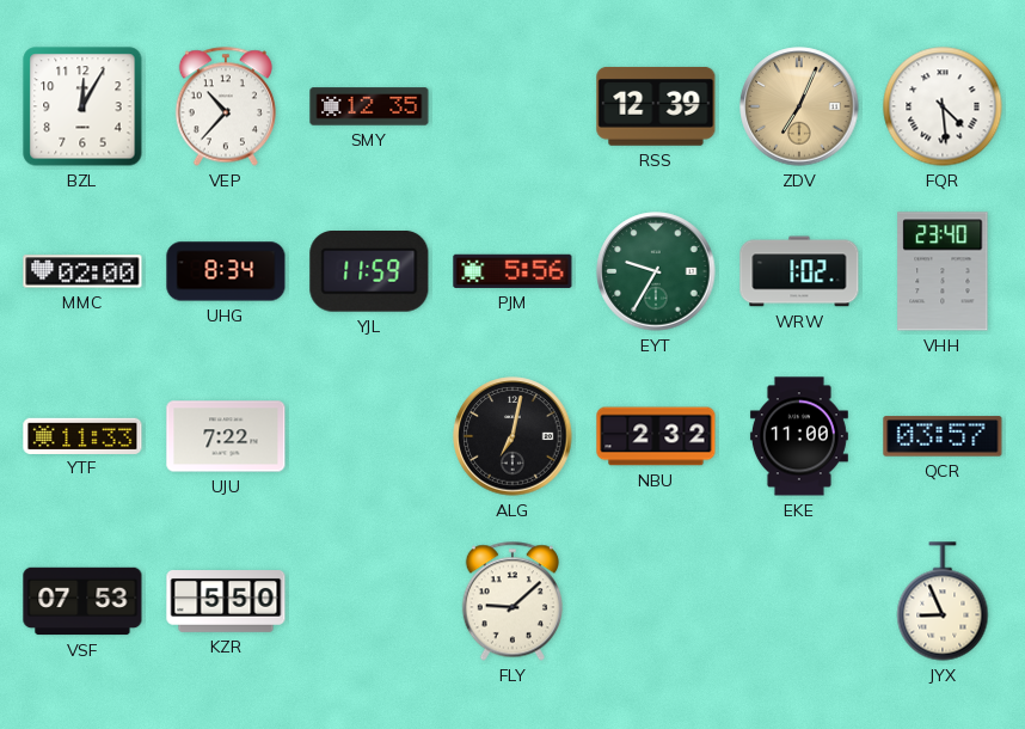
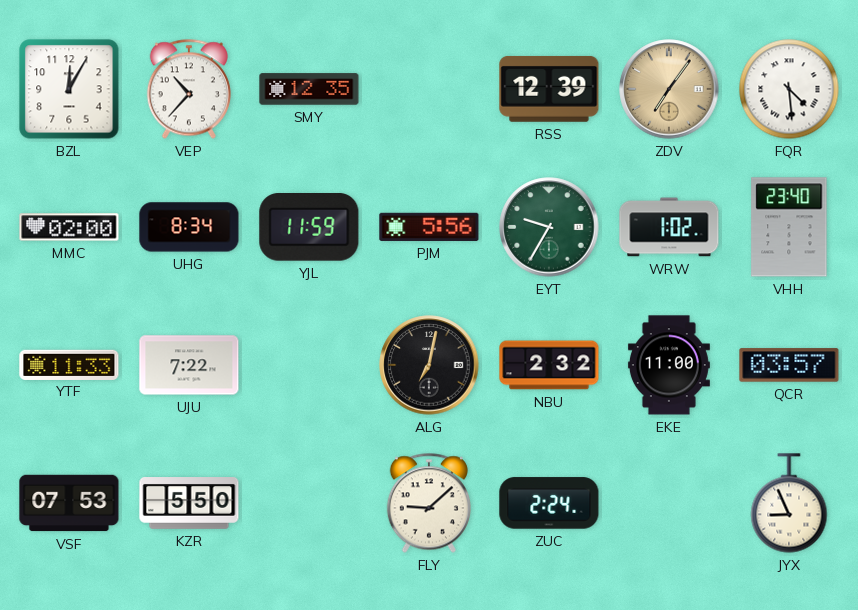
ZDV: 7:04 -> 7:06
ZUC: none -> 2:24
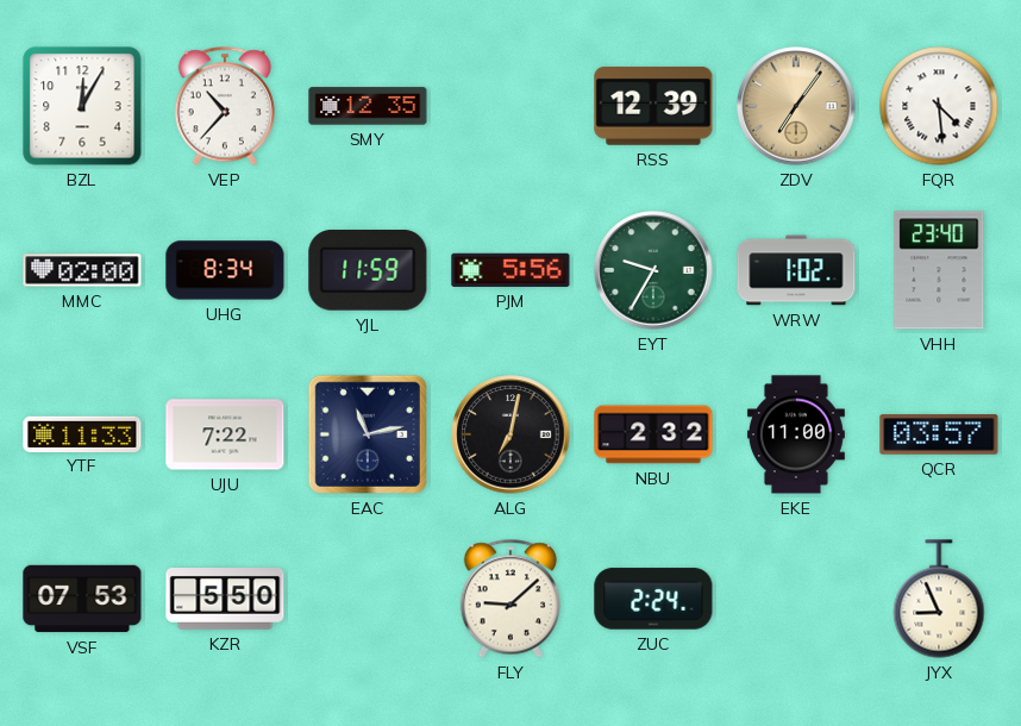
EAC: none -> 11:13
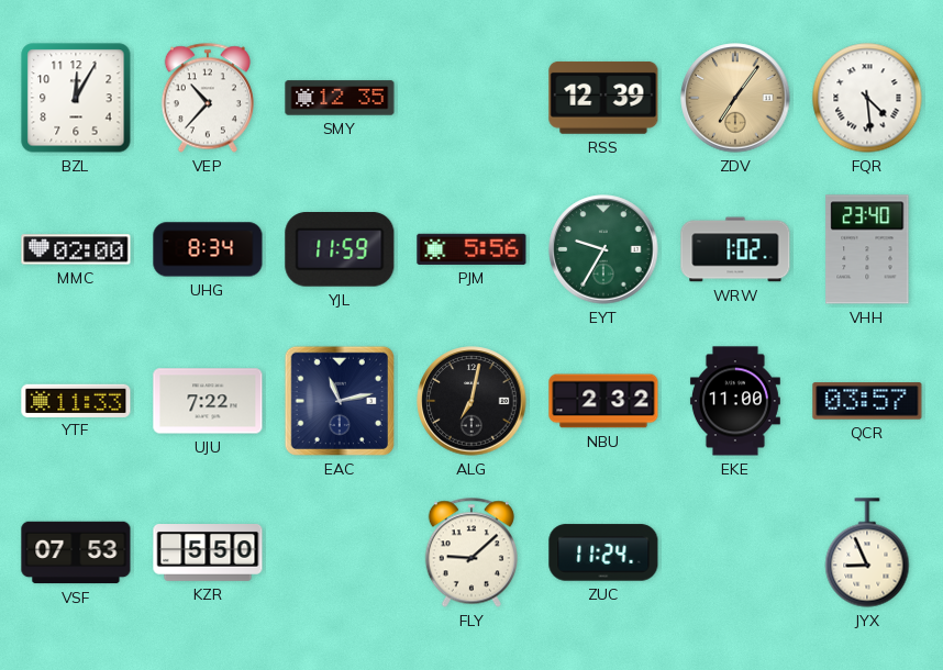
ZUC: 2:24 -> 11:24
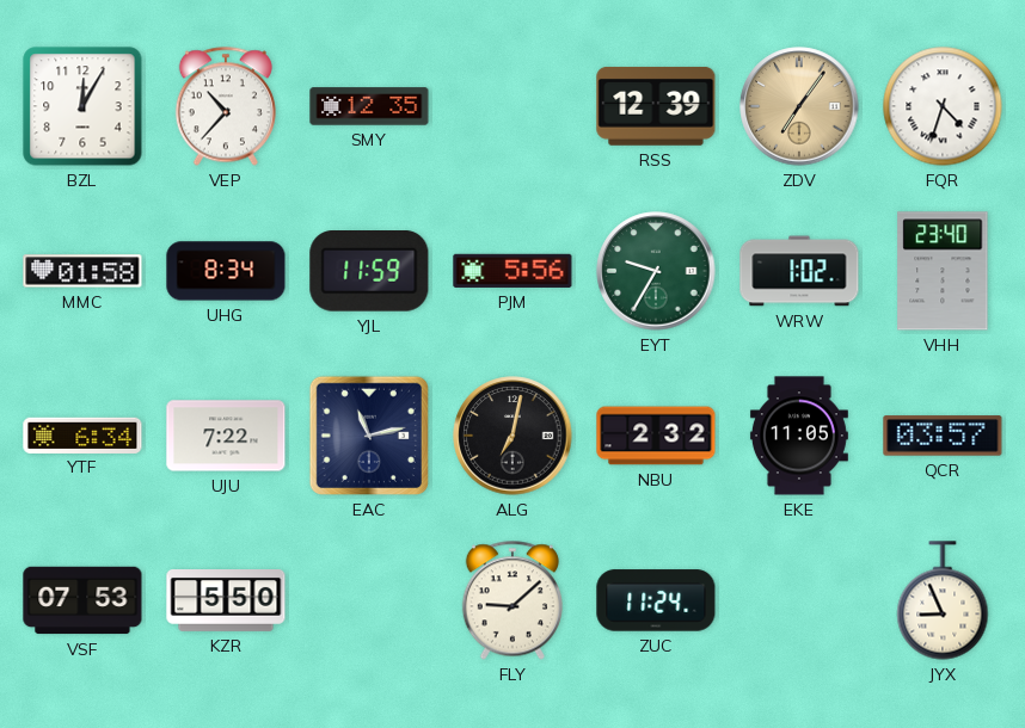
FQR: 4:29 -> 4:33
MMC: 02:00 -> 01:58
YTF: 11:33 -> 6:34
EKE: 11:00 -> 11:05
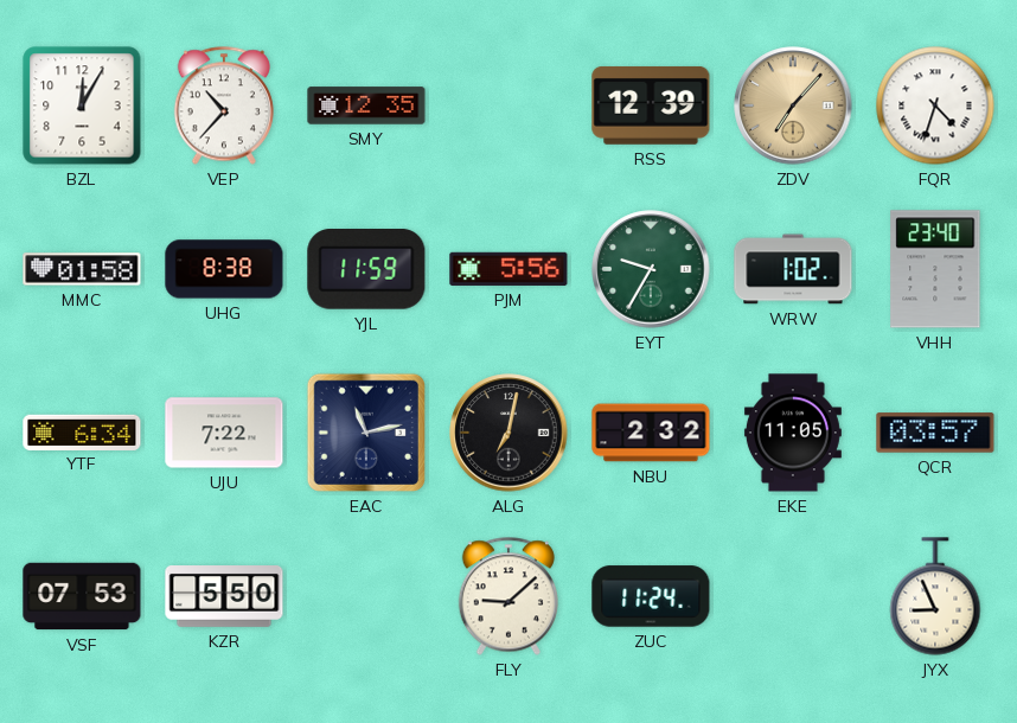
ZDV: 7:06 -> 7:07
UHG: 8:34 -> 8:38
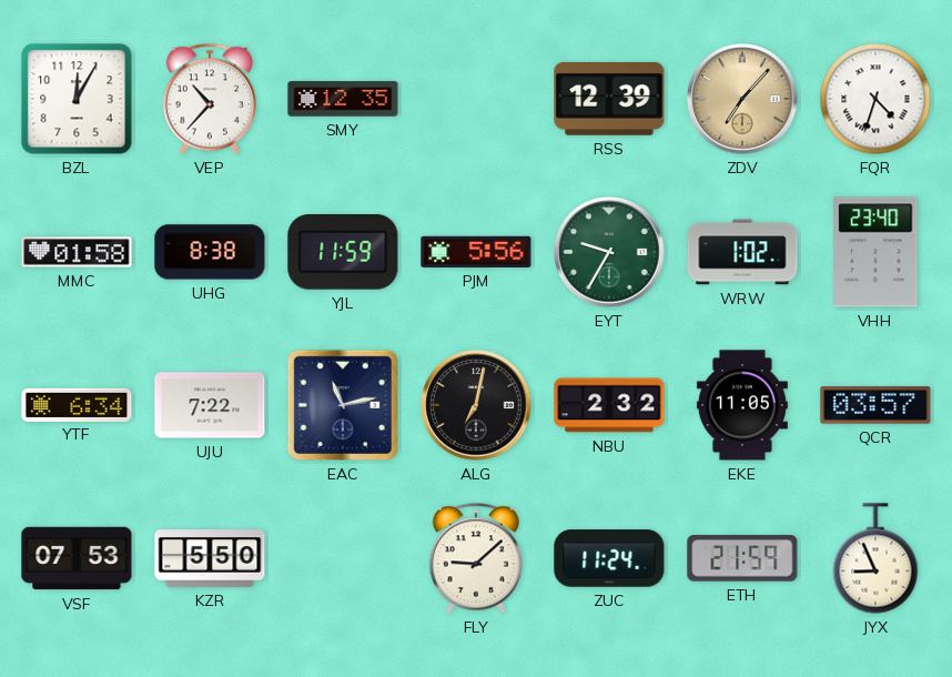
ETH: none -> 21:59
